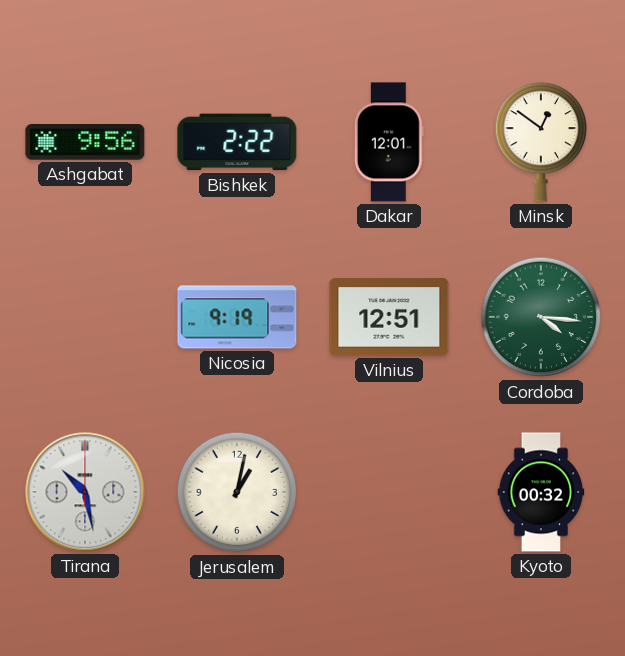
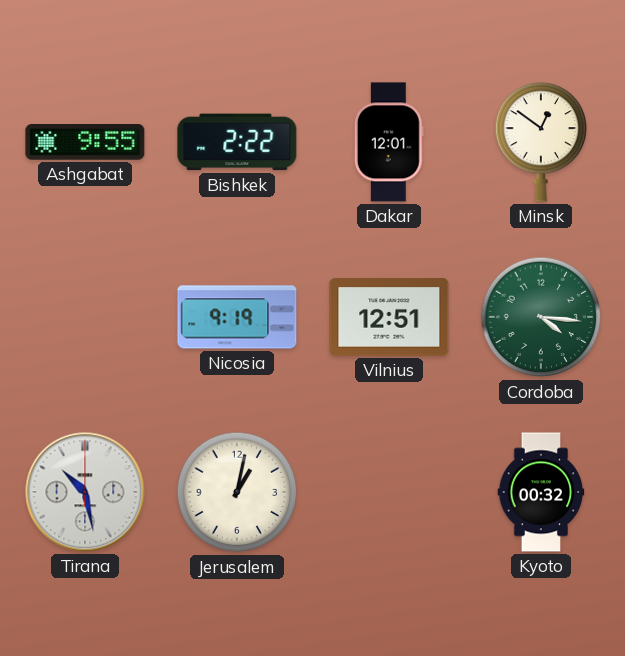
Ashgabat: 9:56 -> 9:55
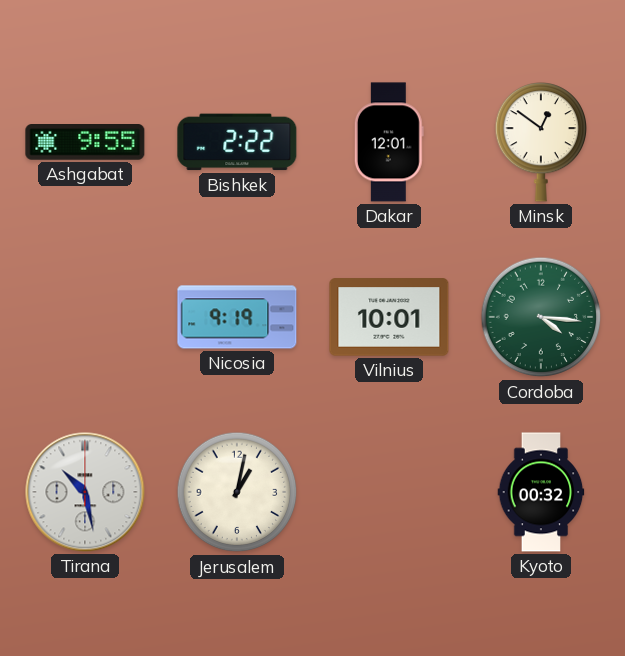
Vilnius: 12:51 -> 10:01
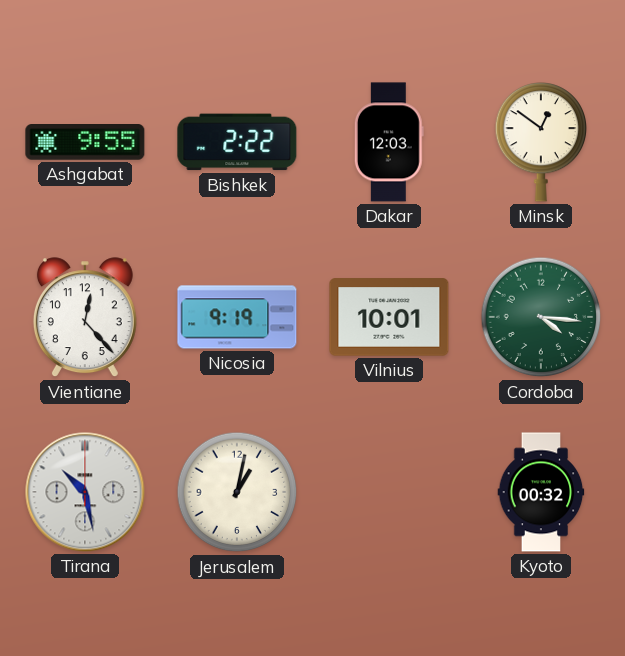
Dakar: 12:01 -> 12:03
Vientiane: none -> 12:23
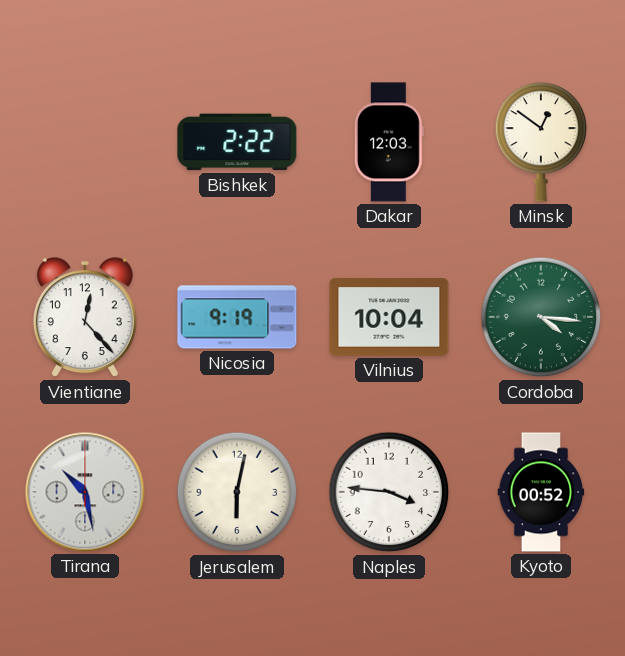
Ashgabat: 9:55 -> none
Vilnius: 10:01 -> 10:04
Jerusalem: 1:02 -> 6:02
Naples: none -> 3:46
Kyoto: 00:32 -> 00:52
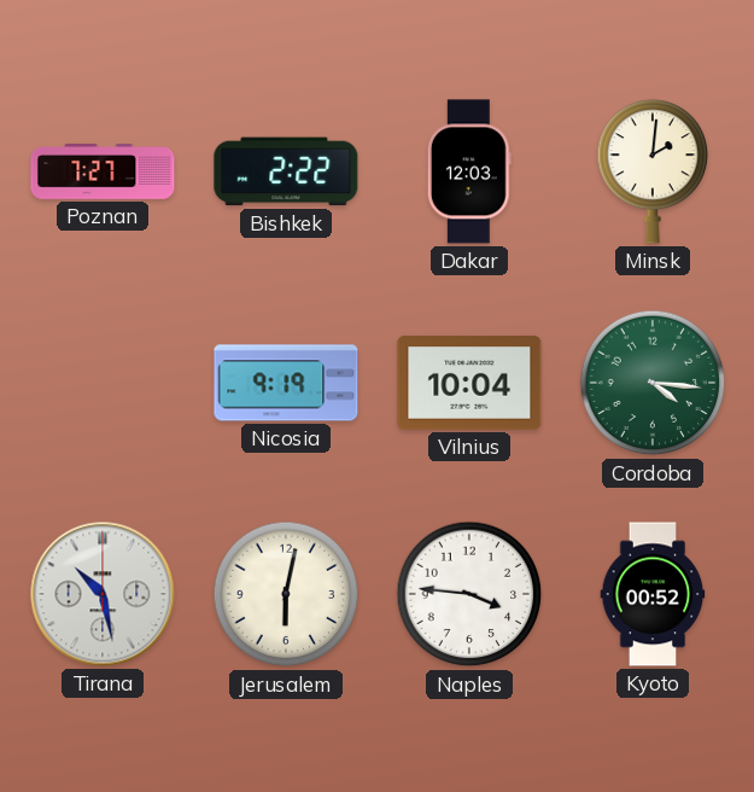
Poznan: none -> 7:27
Minsk: 12:51 -> 2:01
Vientiane: 12:23 -> none
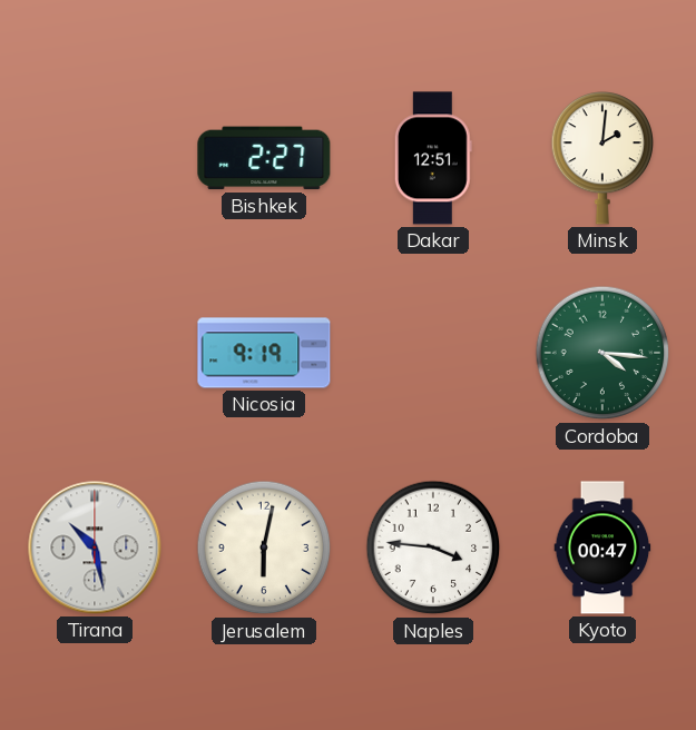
Poznan: 7:27 -> none
Bishkek: 2:22 -> 2:27
Dakar: 12:03 -> 12:51
Vilnius: 10:04 -> none
Kyoto: 00:52 -> 00:47
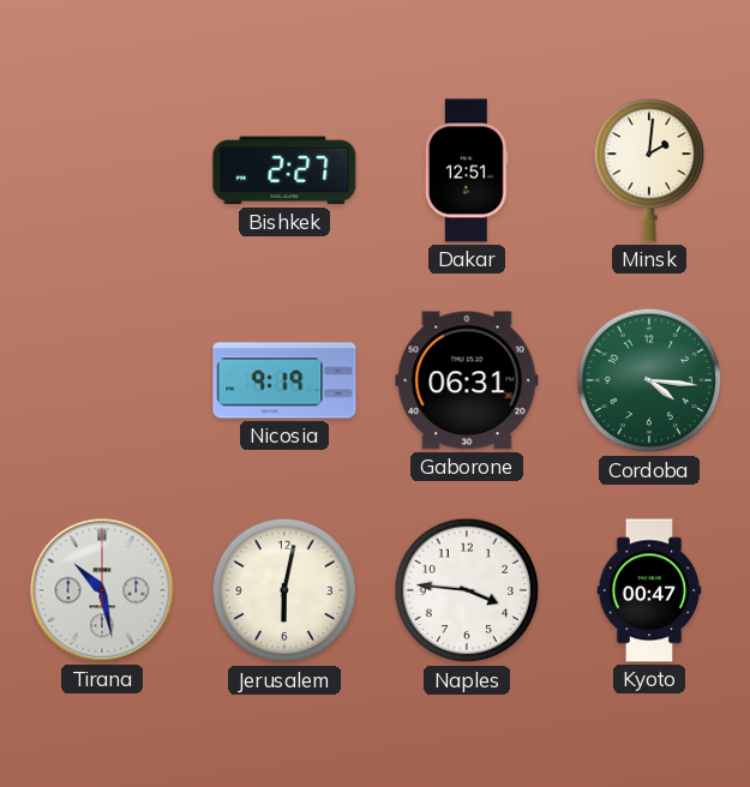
Gaborone: none -> 06:31
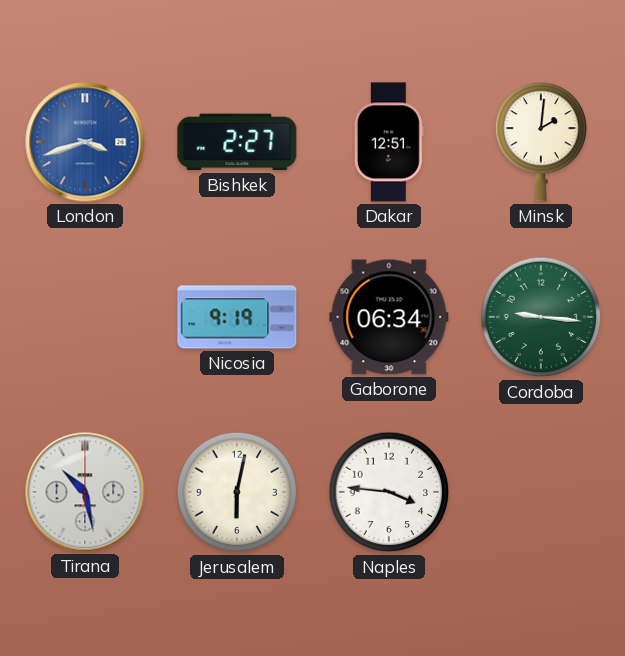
London: none -> 3:42
Gaborone: 06:31 -> 06:34
Cordoba: 4:16 -> 9:16
Kyoto: 00:47 -> none
